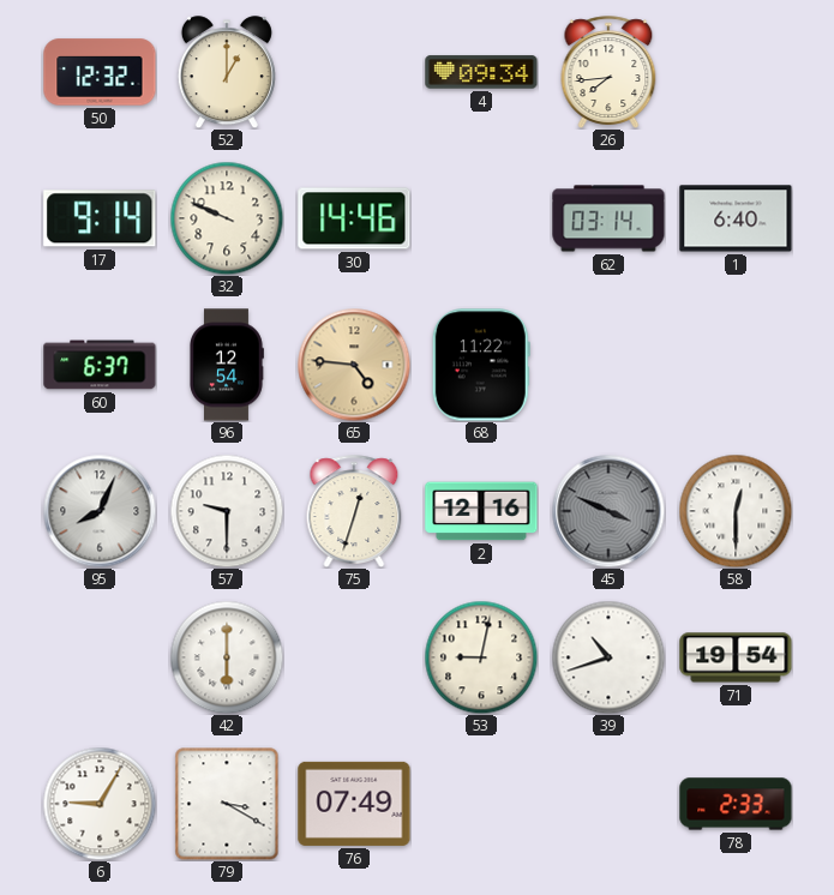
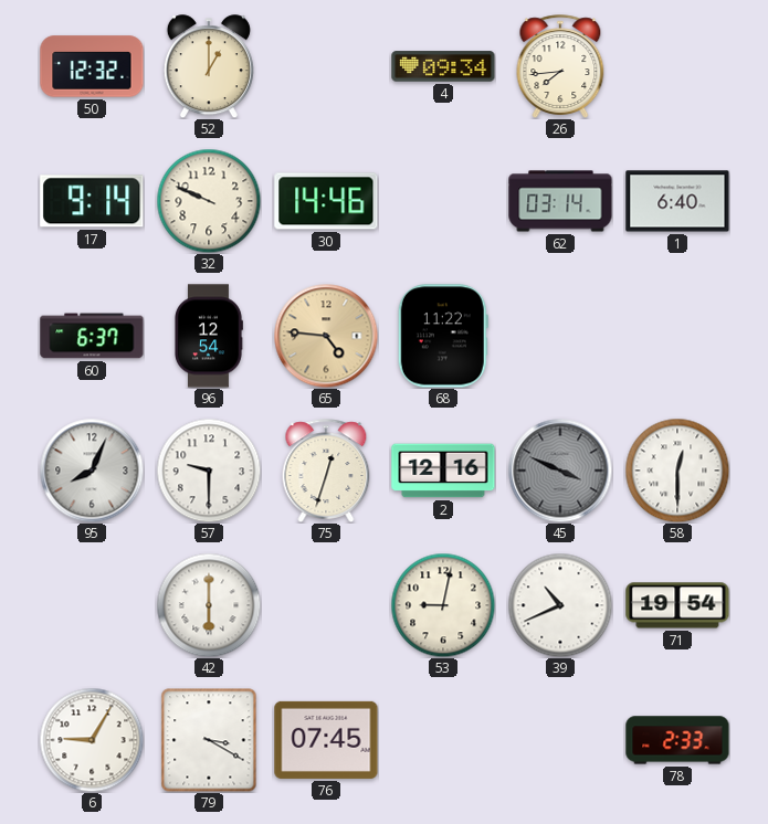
39: 10:42 -> 10:41
76: 07:49 -> 07:45
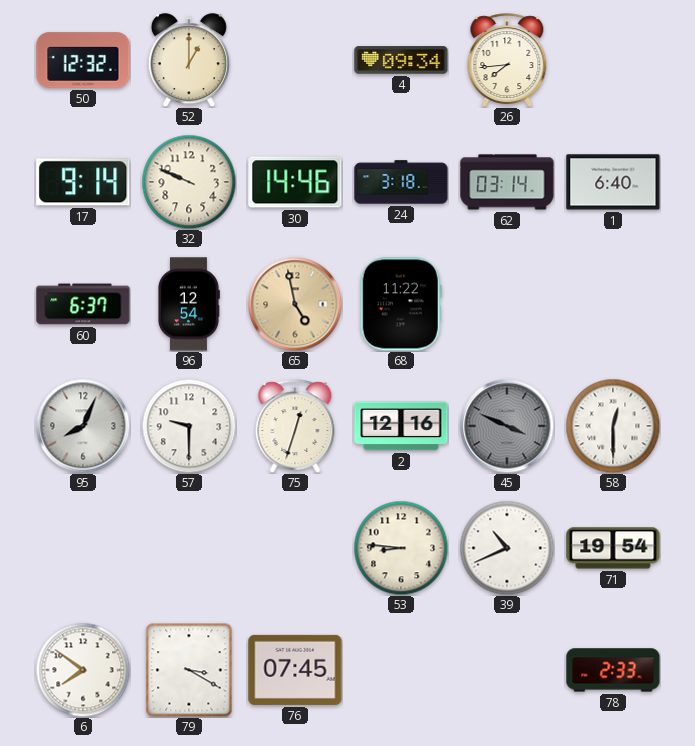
24: none -> 3:18
65: 4:46 -> 4:58
42: 6:00 -> none
53: 9:02 -> 8:46
6: 9:05 -> 7:51
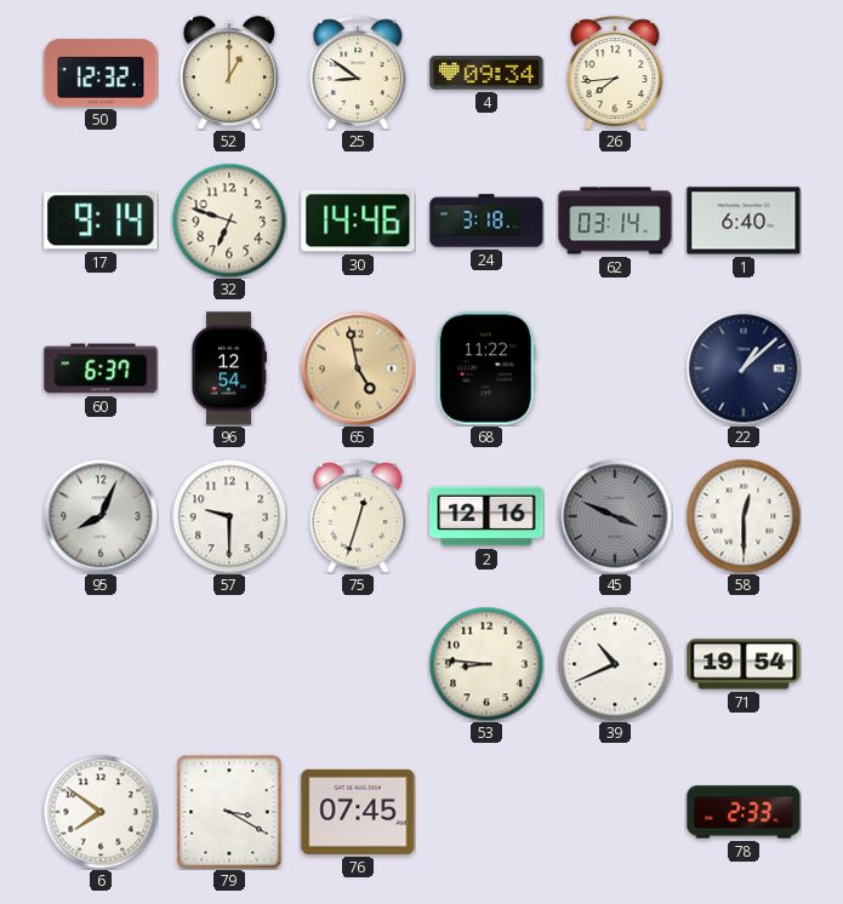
25: none -> 8:51
32: 9:49 -> 6:48
22: none -> 1:08
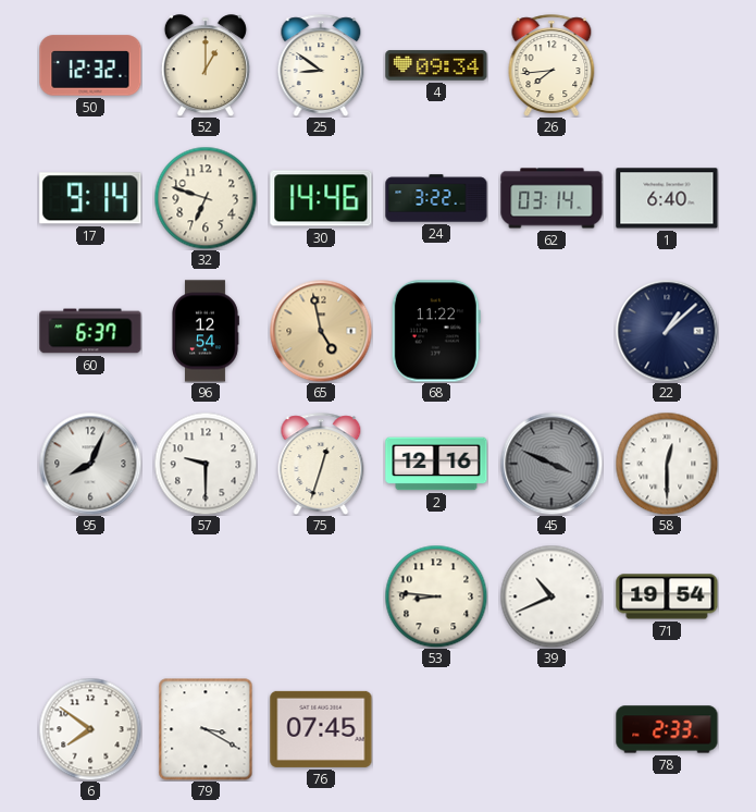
24: 3:18 -> 3:22
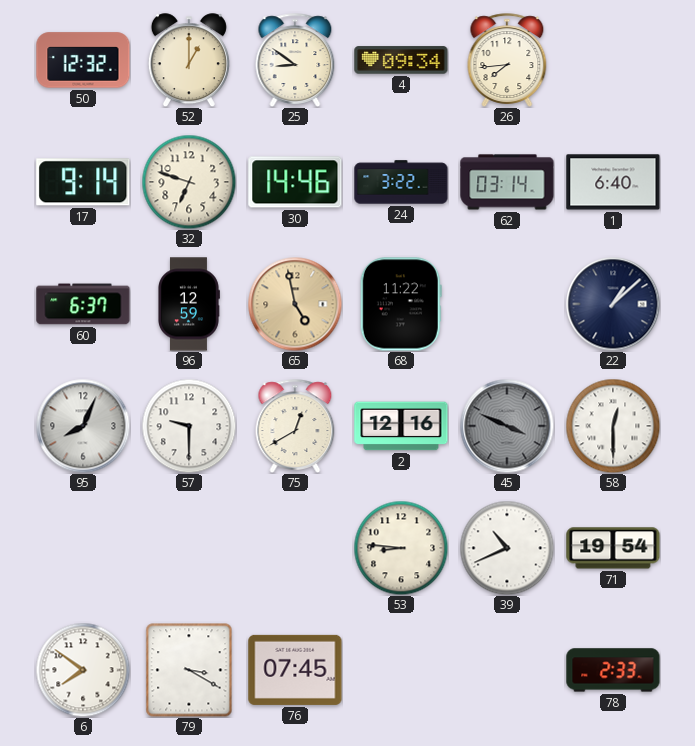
96: 12:54 -> 12:59
75: 12:33 -> 12:40
